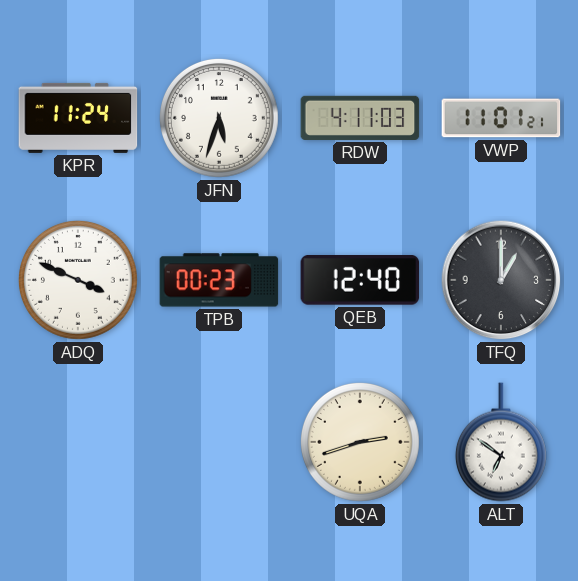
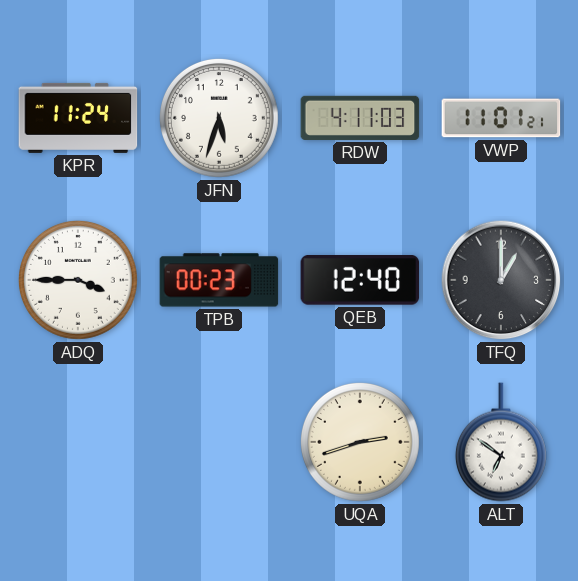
ADQ: 3:49 -> 3:45
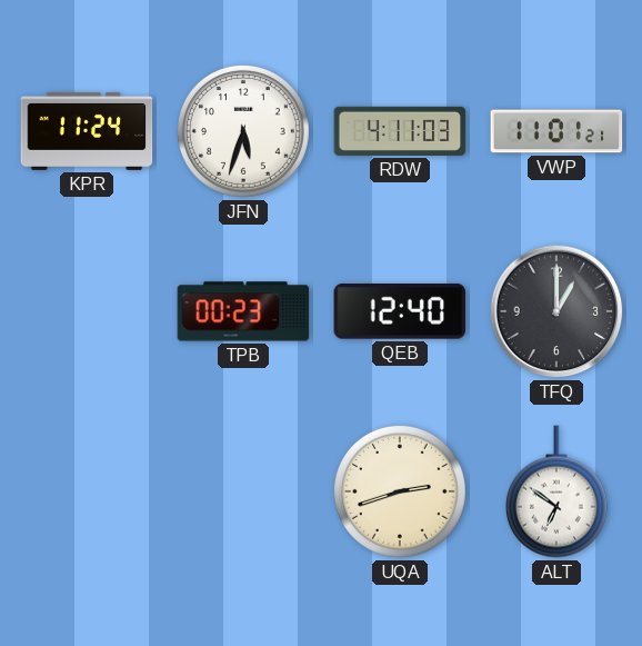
ADQ: 3:45 -> none
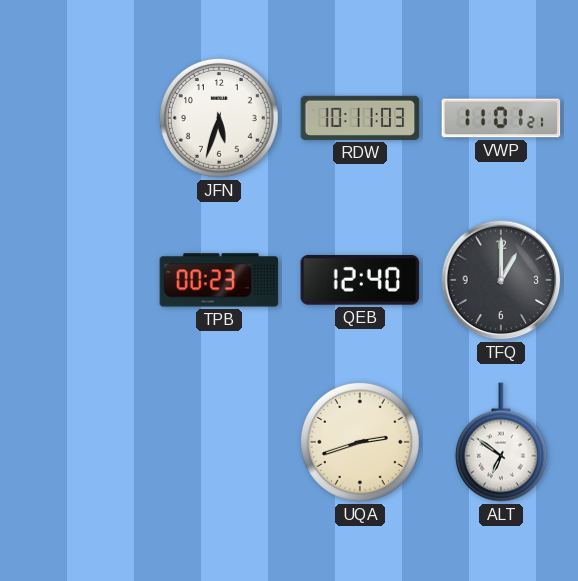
KPR: 11:24 -> none
RDW: 4:11 -> 10:11
